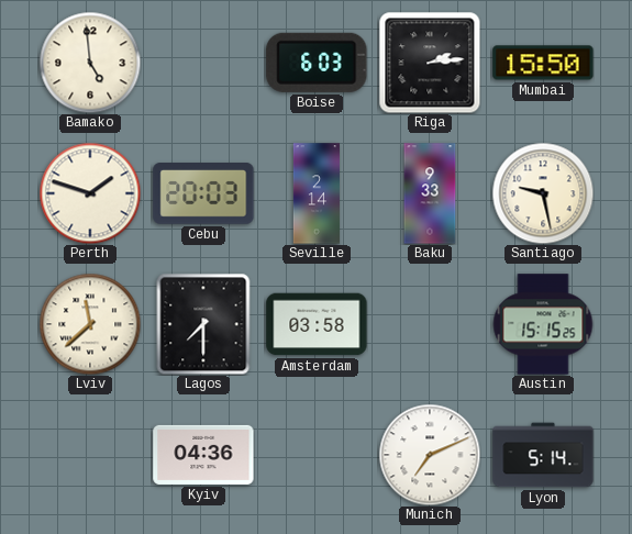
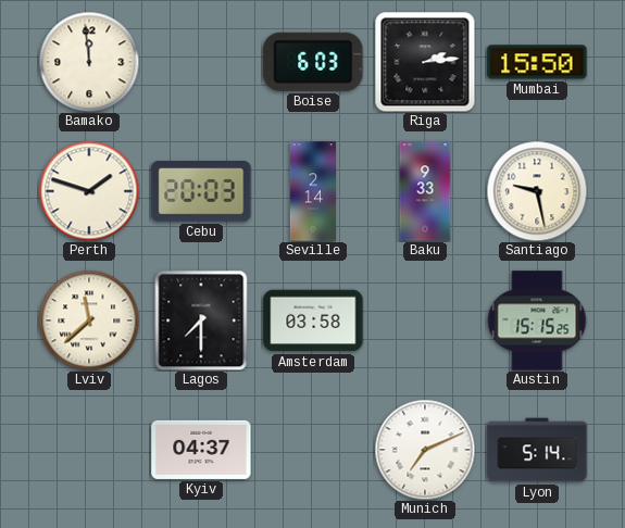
Bamako: 4:59 -> 11:59
Kyiv: 04:36 -> 04:37
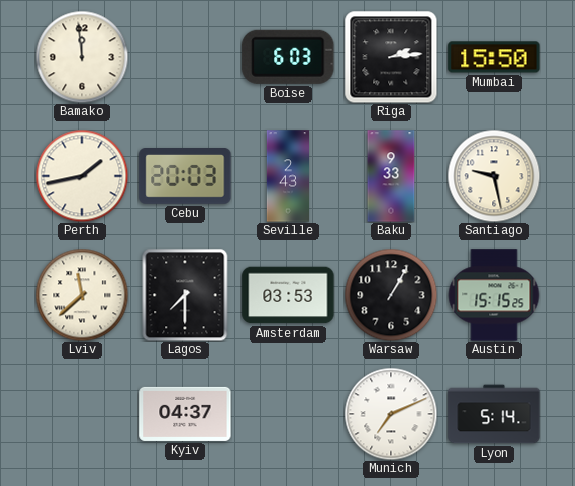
Perth: 1:48 -> 1:43
Seville: 2:14 -> 2:43
Amsterdam: 03:58 -> 03:53
Warsaw: none -> 1:05
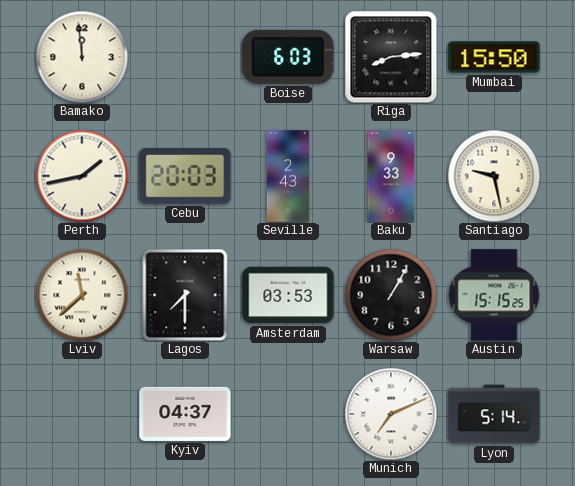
Riga: 2:14 -> 8:14
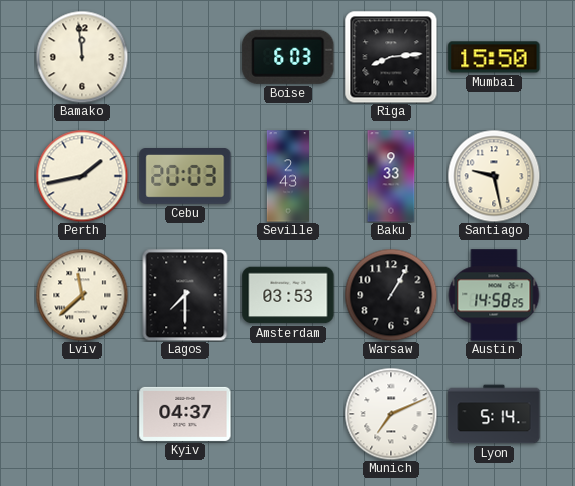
Austin: 15:15 -> 14:58
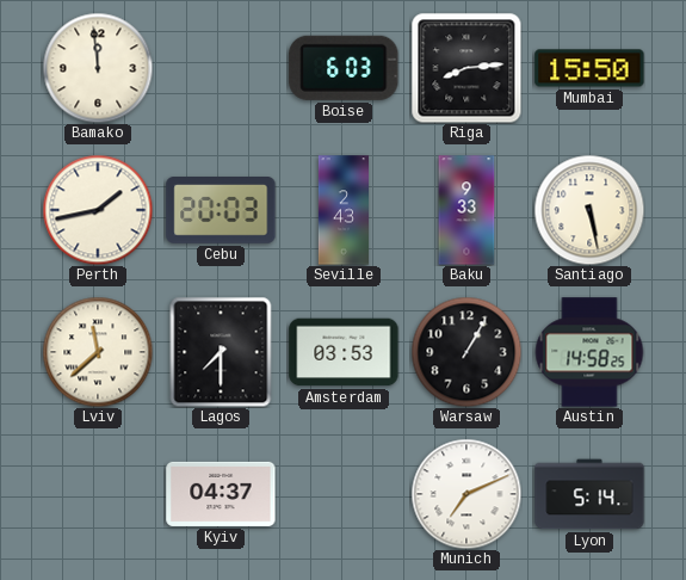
Santiago: 9:28 -> 5:28
